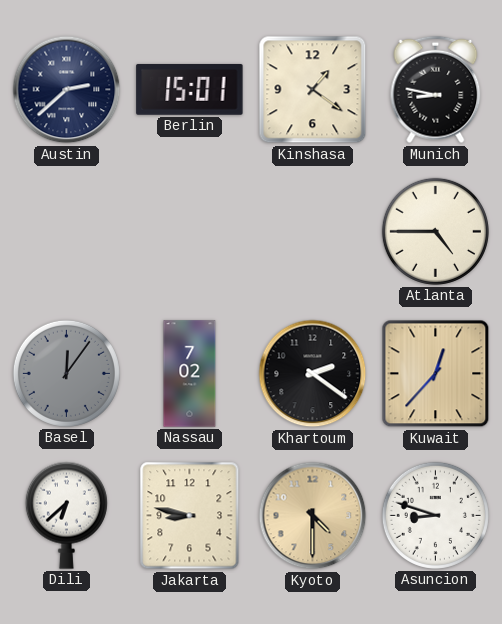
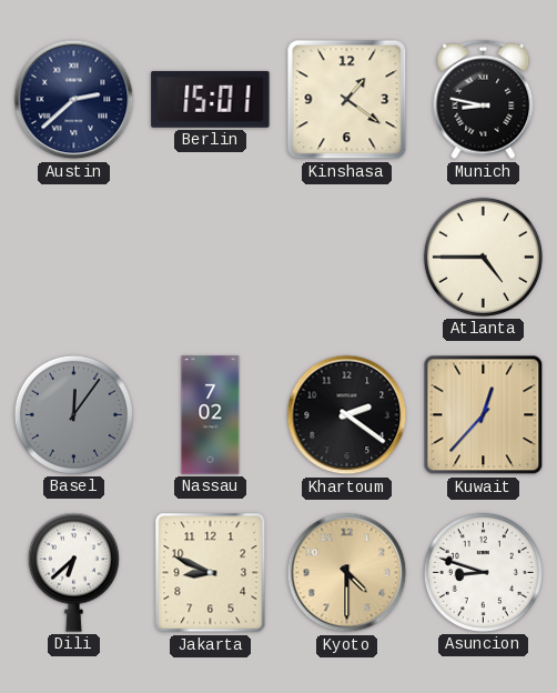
Jakarta: 8:47 -> 8:49
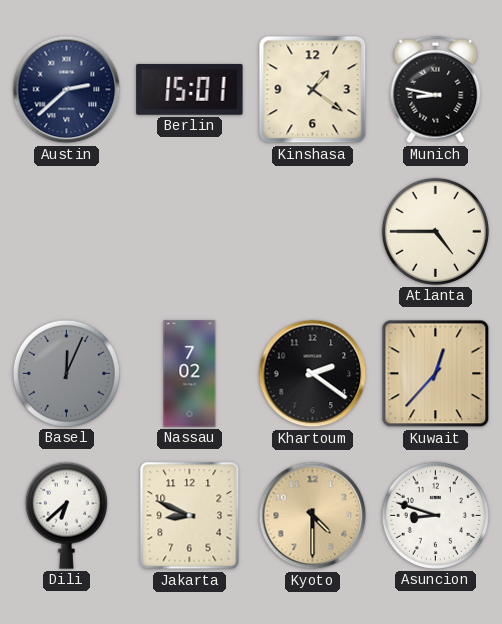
Basel: 12:06 -> 12:04
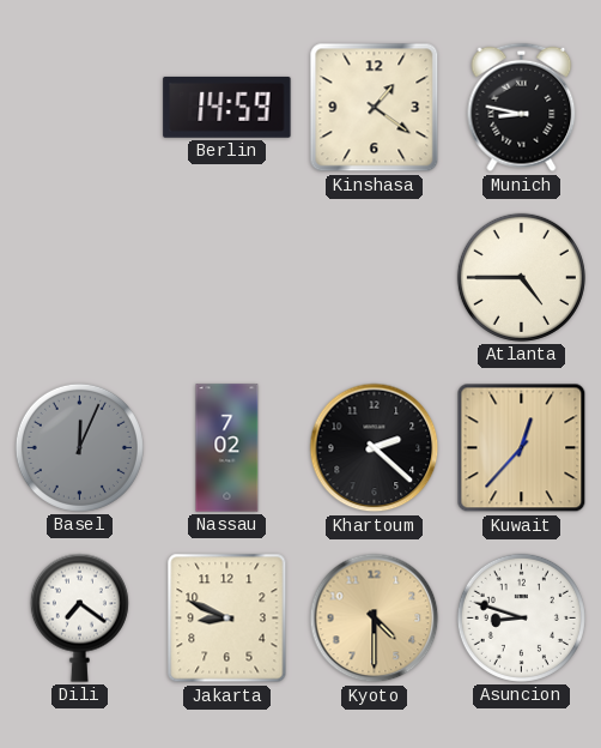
Austin: 2:38 -> none
Berlin: 15:01 -> 14:59
Khartoum: 2:21 -> 2:22
Dili: 6:38 -> 7:21
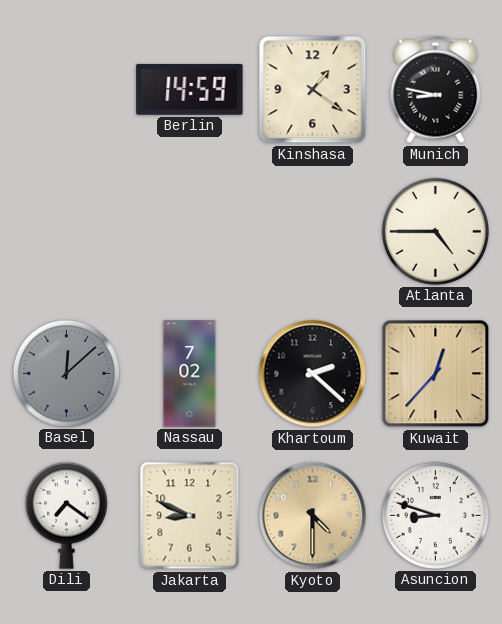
Basel: 12:04 -> 12:08
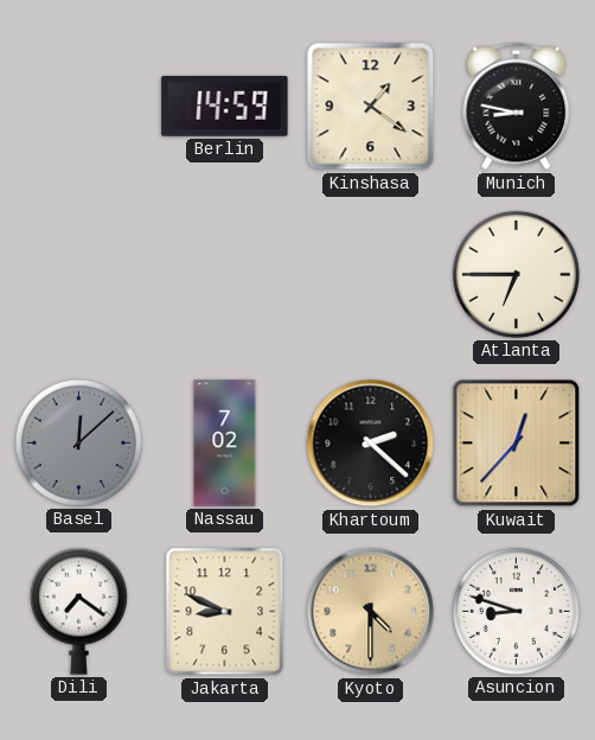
Atlanta: 4:45 -> 6:45
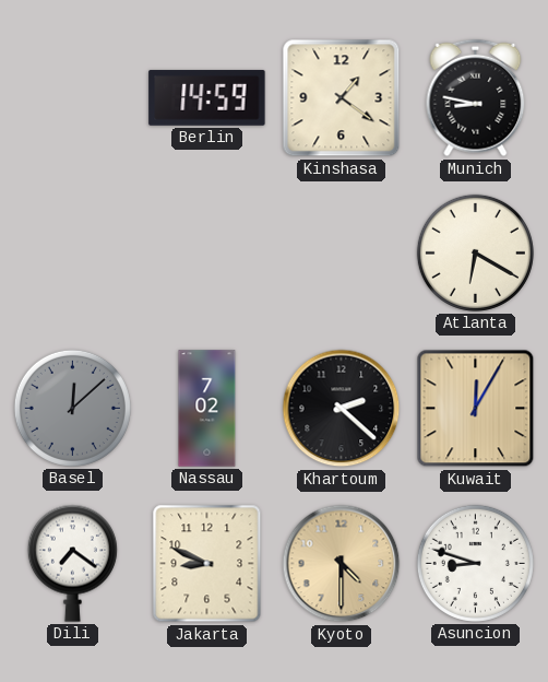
Atlanta: 6:45 -> 6:20
Kuwait: 12:37 -> 12:05
